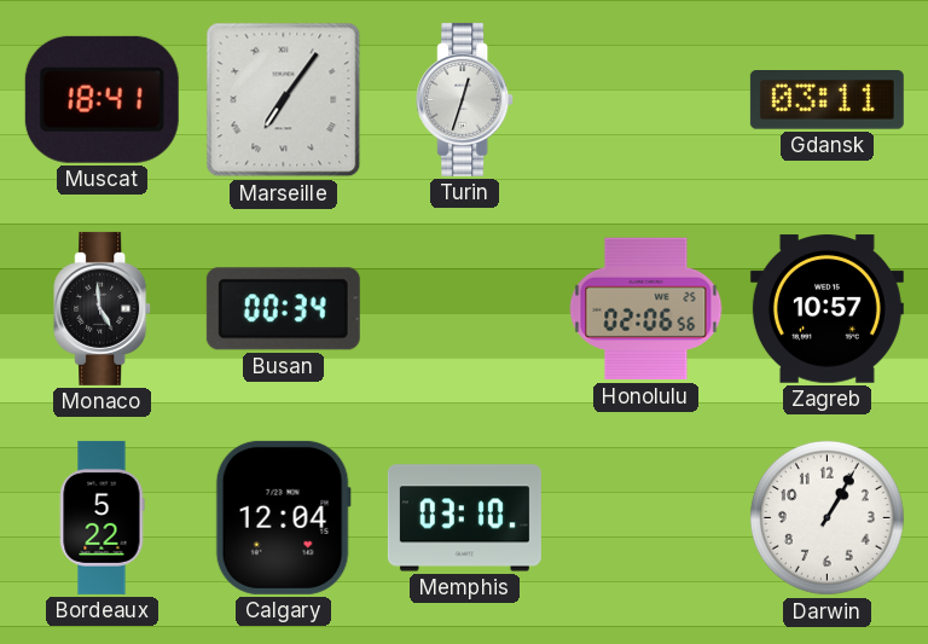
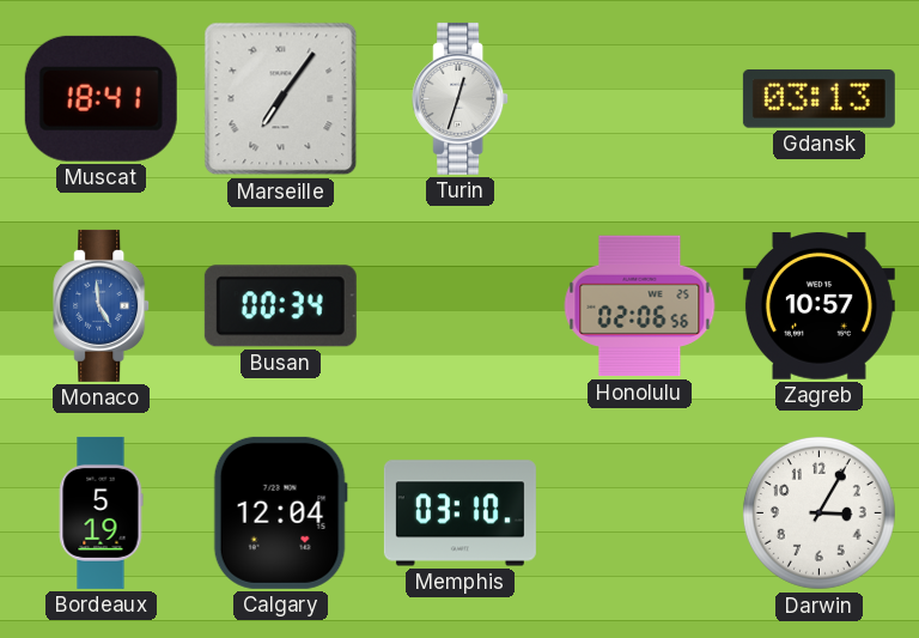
Gdansk: 03:11 -> 03:13
Monaco dial: black -> blue
Bordeaux: 5:22 -> 5:19
Darwin: 1:05 -> 3:05
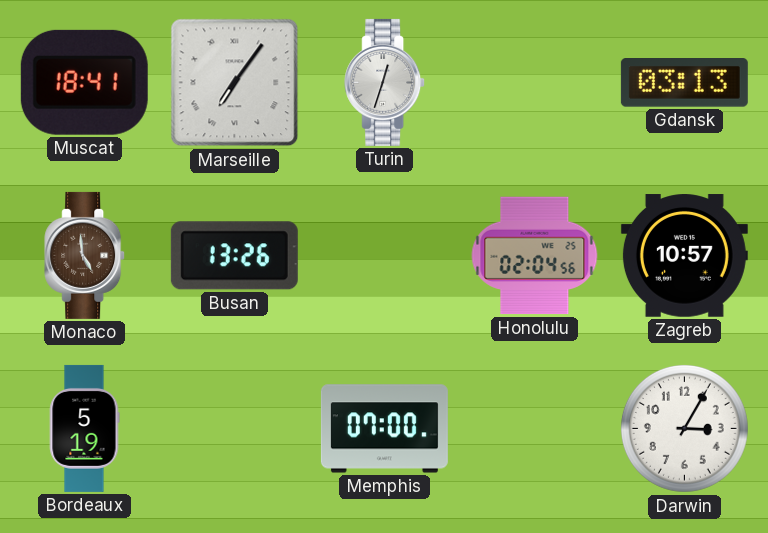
Monaco dial: blue -> brown
Busan: 00:34 -> 13:26
Honolulu: 02:06 -> 02:04
Calgary: 12:04 -> none
Memphis: 03:10 -> 07:00
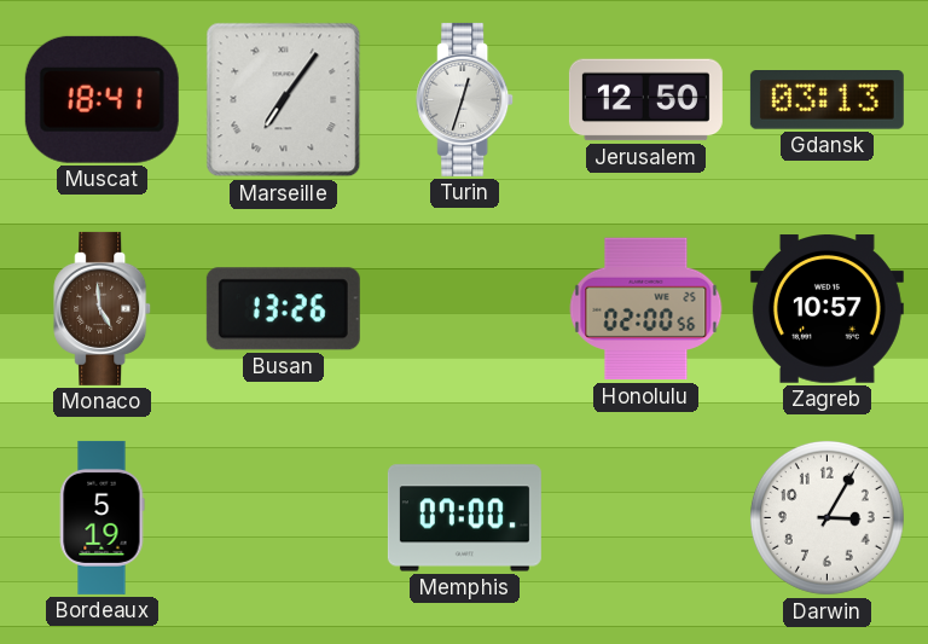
Jerusalem: none -> 12:50
Honolulu: 02:04 -> 02:00
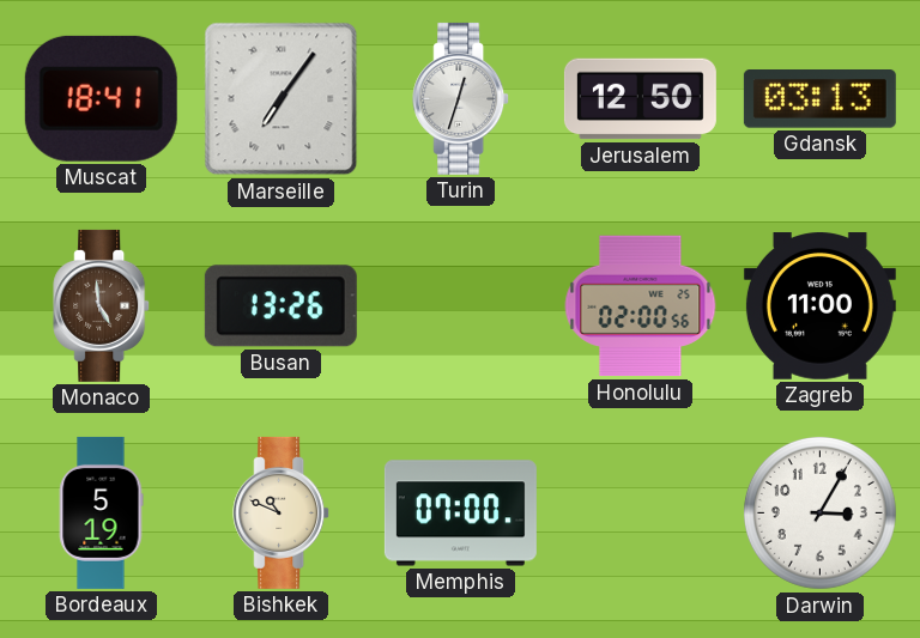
Zagreb: 10:57 -> 11:00
Bishkek: none -> 10:49
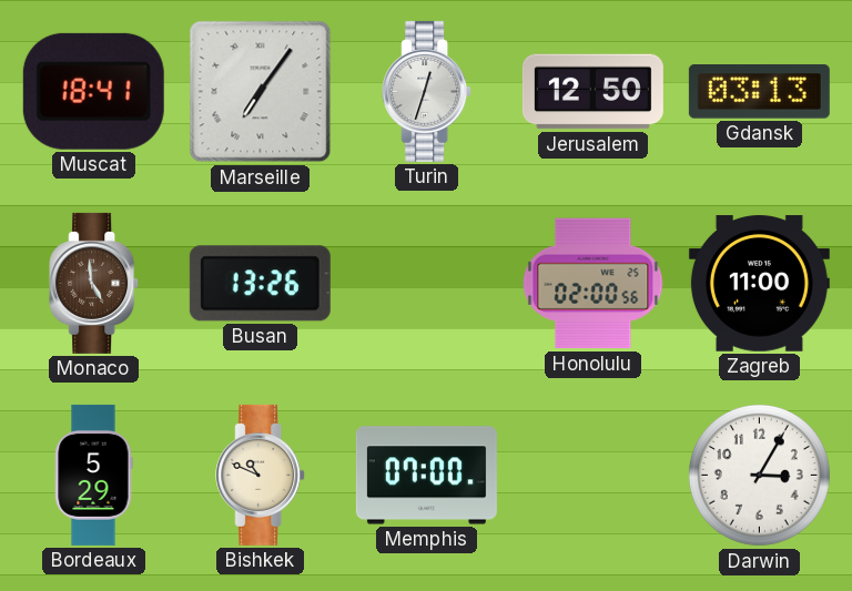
Bordeaux: 5:19 -> 5:29
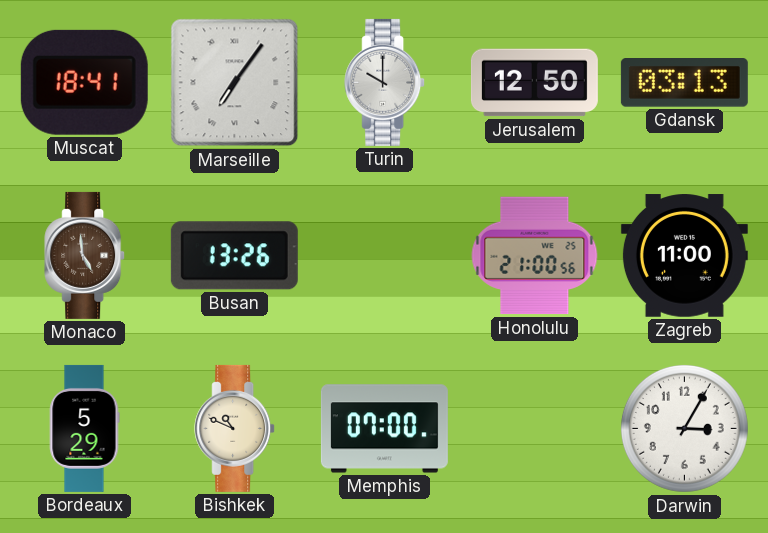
Turin: 12:33 -> 10:00
Honolulu: 02:00 -> 21:00
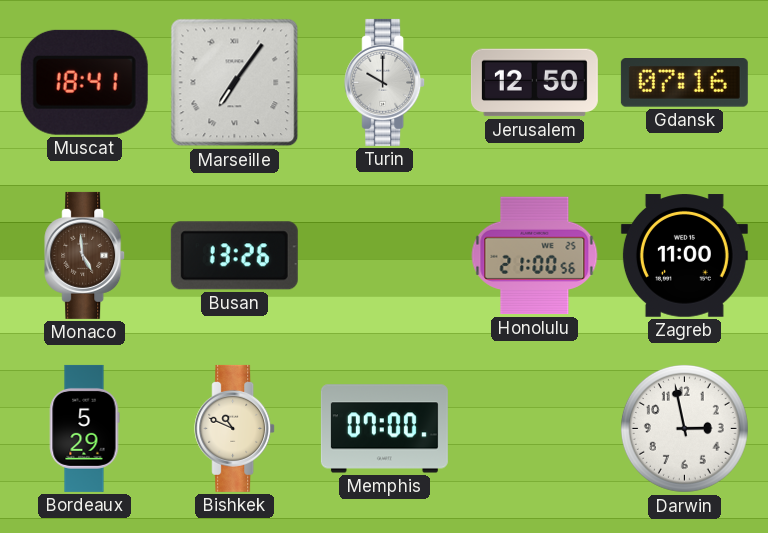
Gdansk: 03:13 -> 07:16
Darwin: 3:05 -> 2:58
